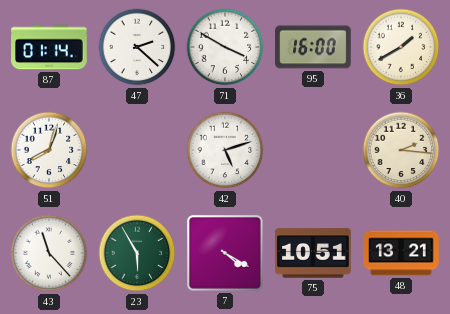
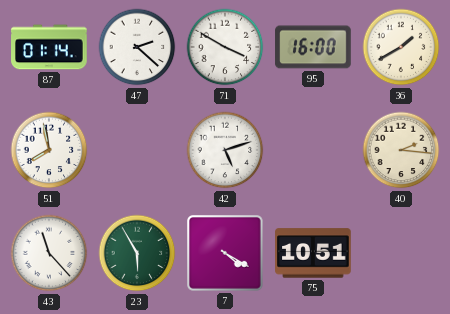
51: 8:03 -> 7:58
48: 13:21 -> none
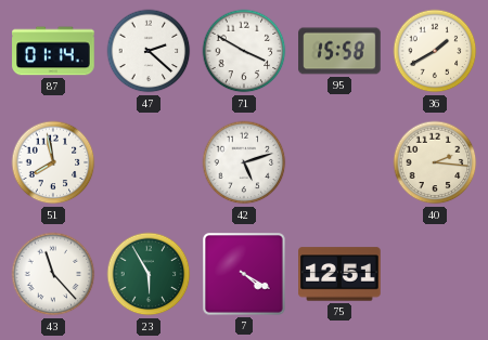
95: 16:00 -> 15:58
75: 10:51 -> 12:51
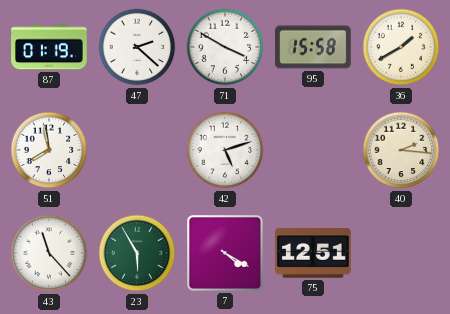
87: 01:14 -> 01:19
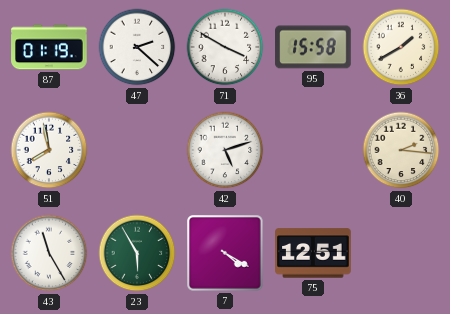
43: 11:23 -> 11:25
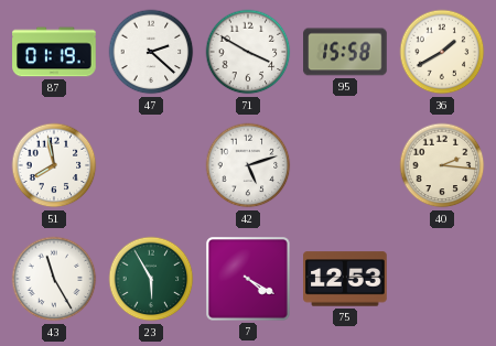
75: 12:51 -> 12:53
